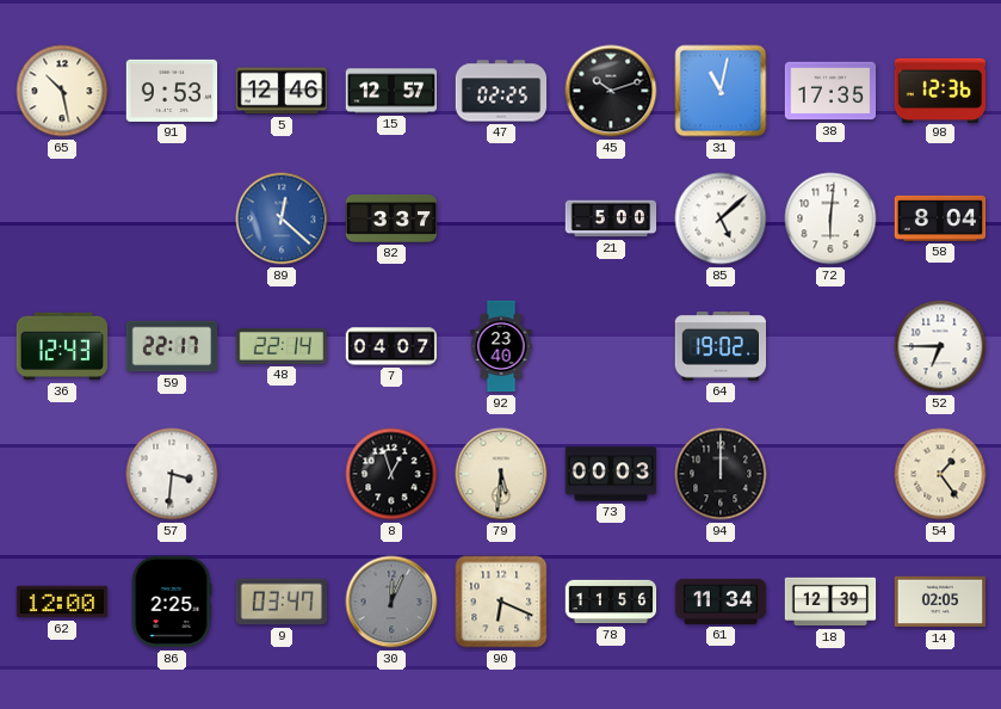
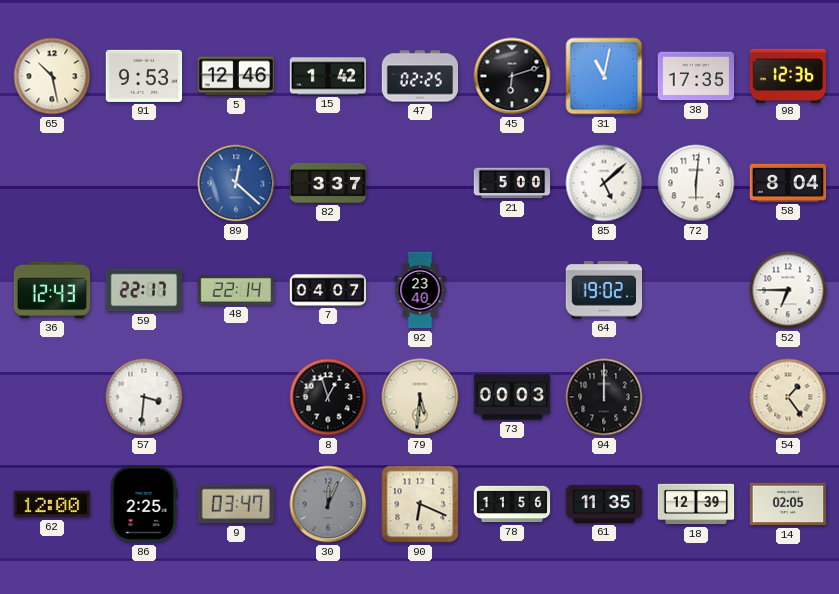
15: 12:57 -> 1:42
45: 10:12 -> 6:12
61: 11:34 -> 11:35
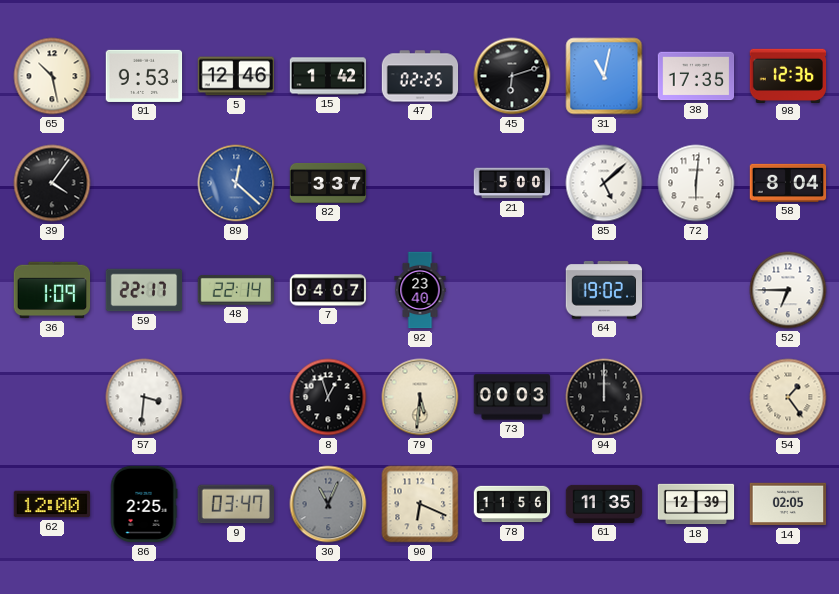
39: none -> 4:06
36: 12:43 -> 1:09
30: 12:04 -> 11:04
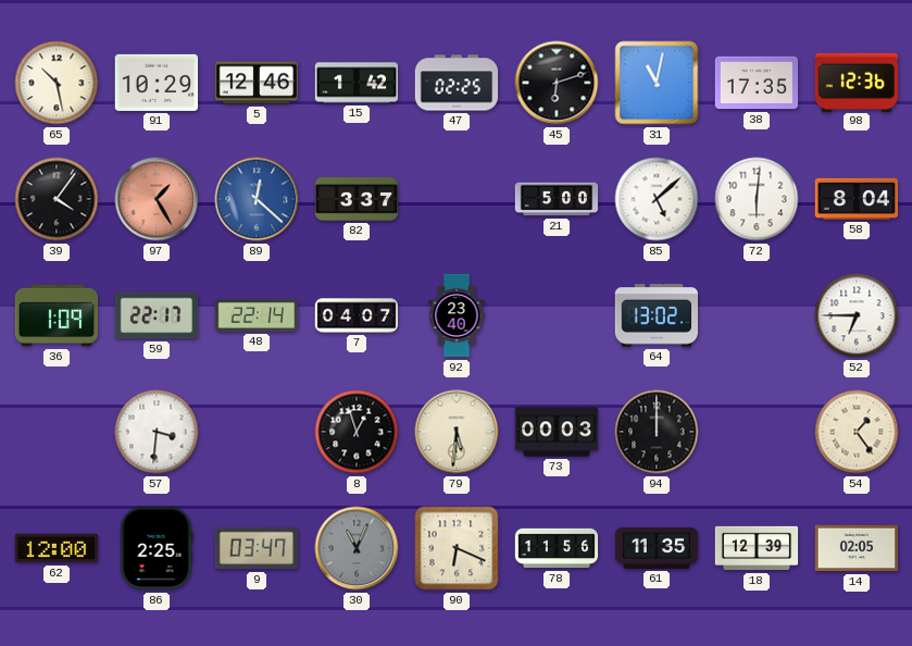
91: 9:53 -> 10:29
97: none -> 1:25
64: 19:02 -> 13:02
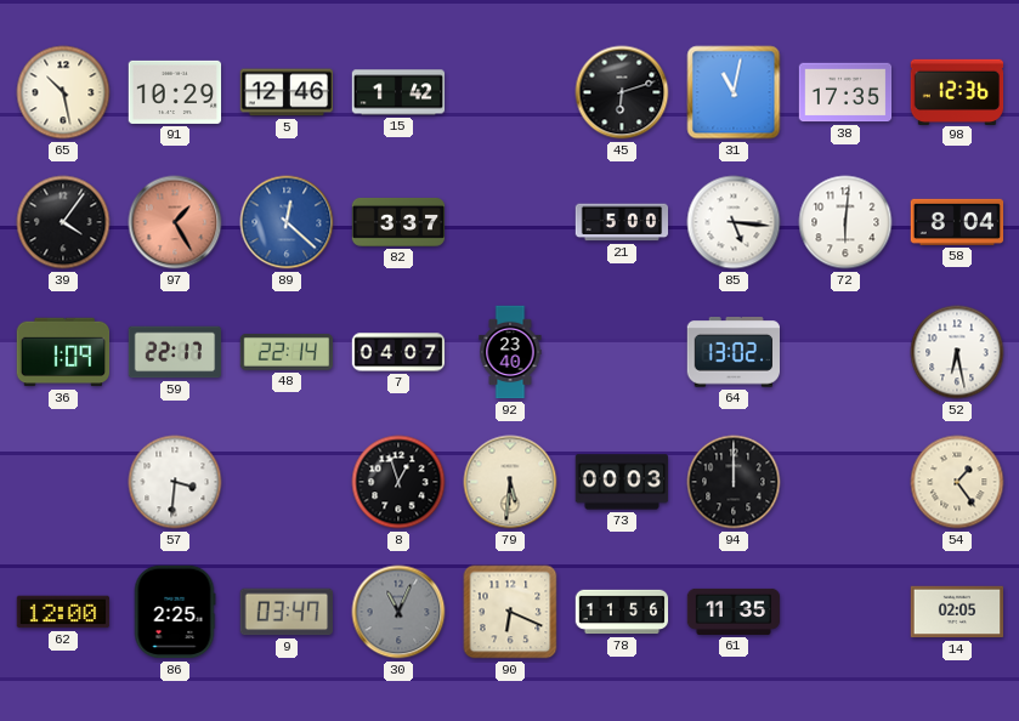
47: 02:25 -> none
85: 5:08 -> 5:16
52: 6:45 -> 6:28
18: 12:39 -> none
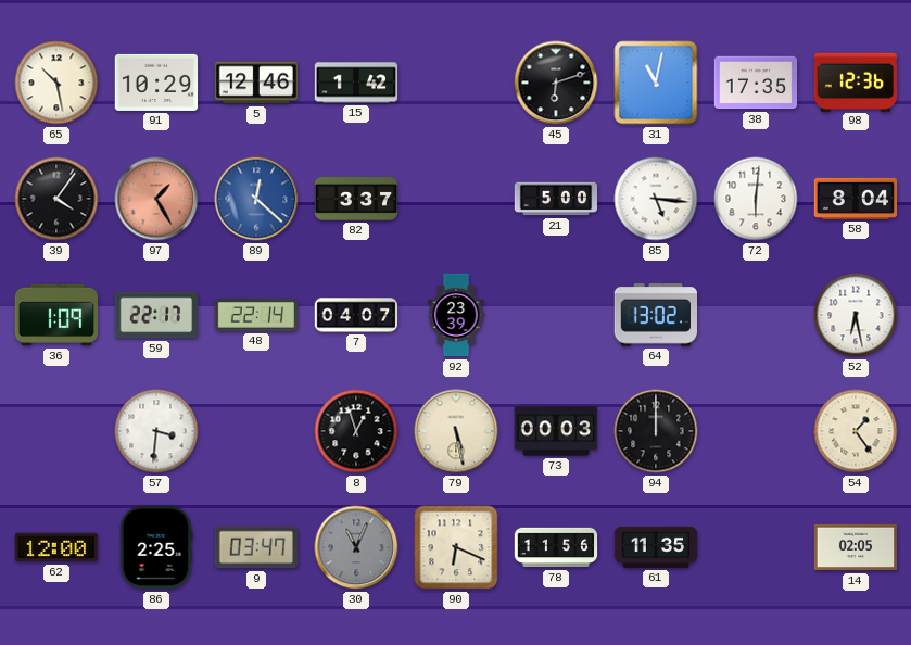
92: 23:40 -> 23:39
79: 5:31 -> 5:28
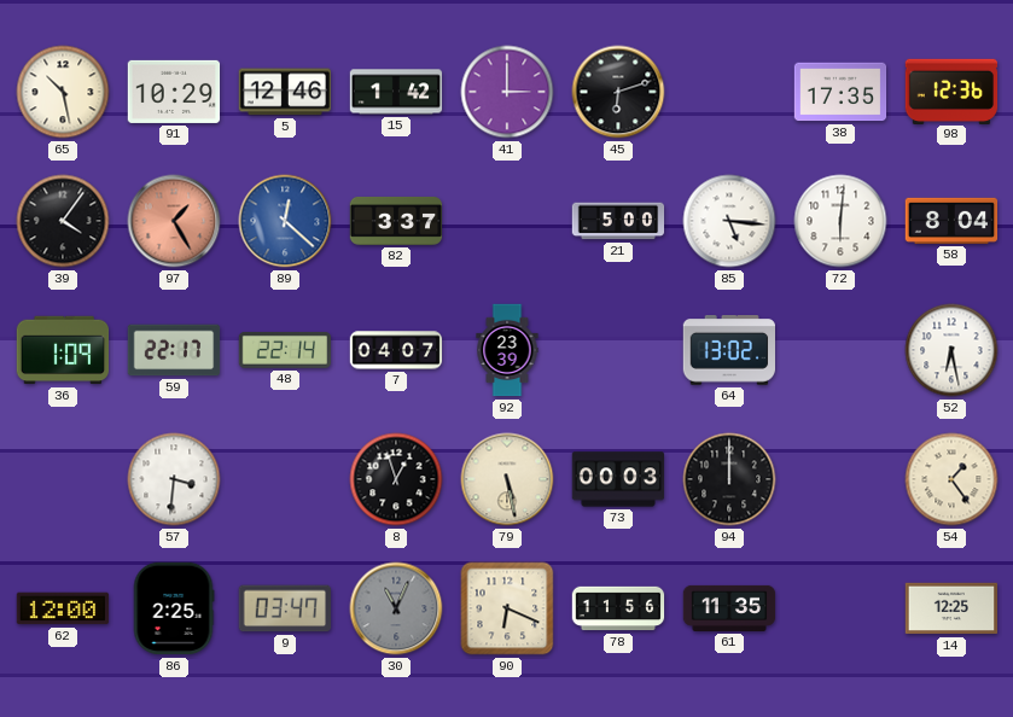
41: none -> 3:00
31: 11:02 -> none
14: 02:05 -> 12:25
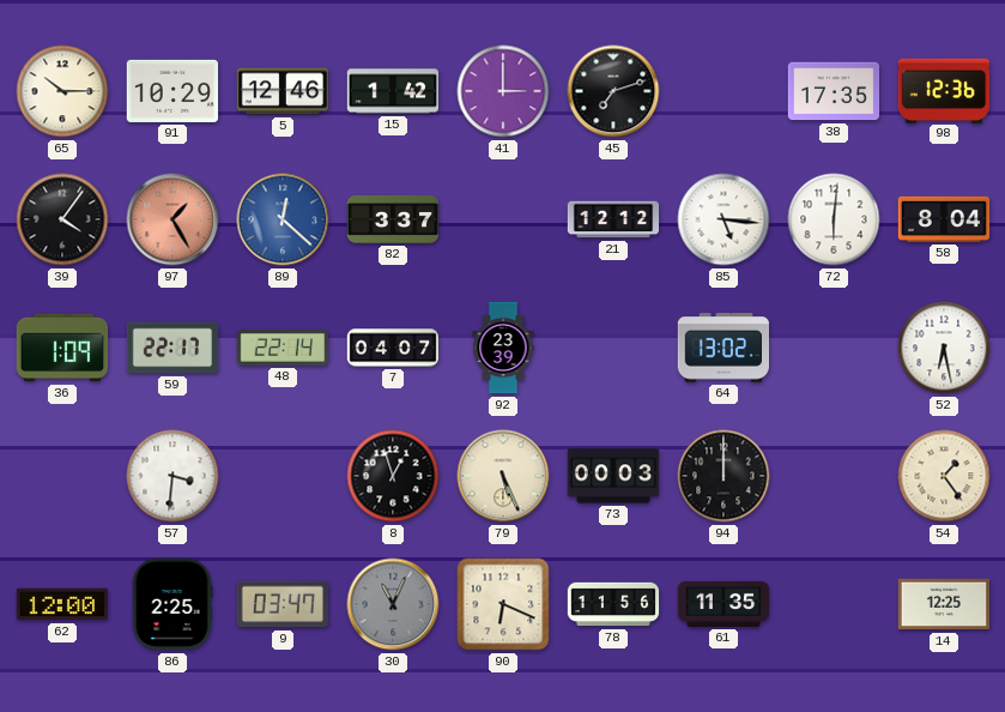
65: 10:28 -> 10:15
45: 6:12 -> 7:12
21: 5:00 -> 12:12
79: 5:28 -> 5:26
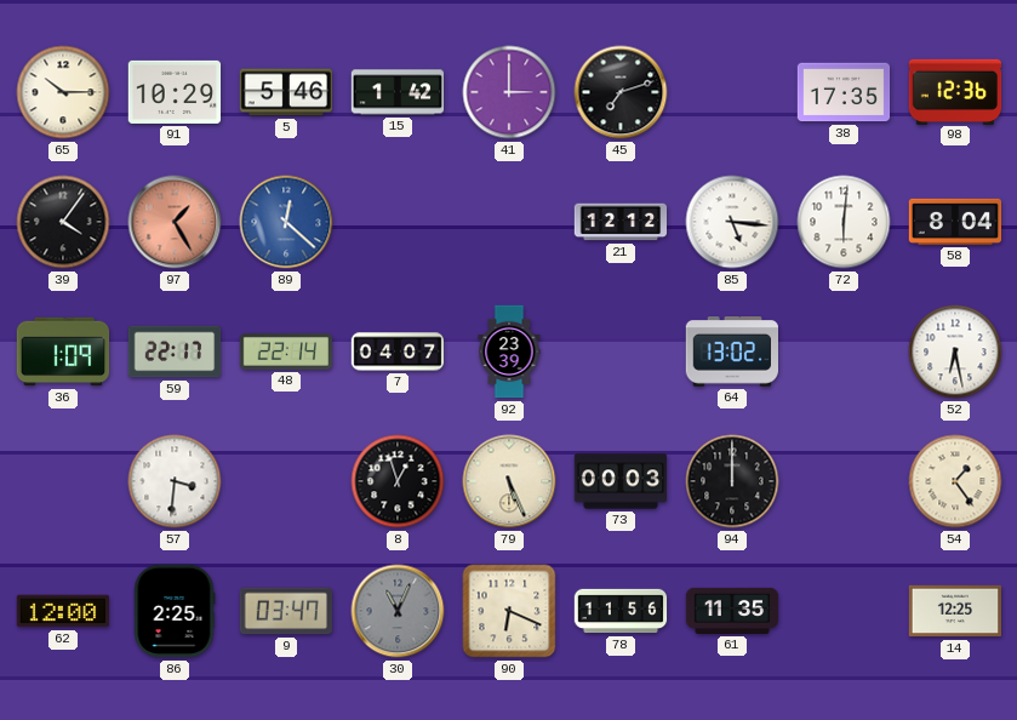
5: 12:46 -> 5:46
82: 3:37 -> none
